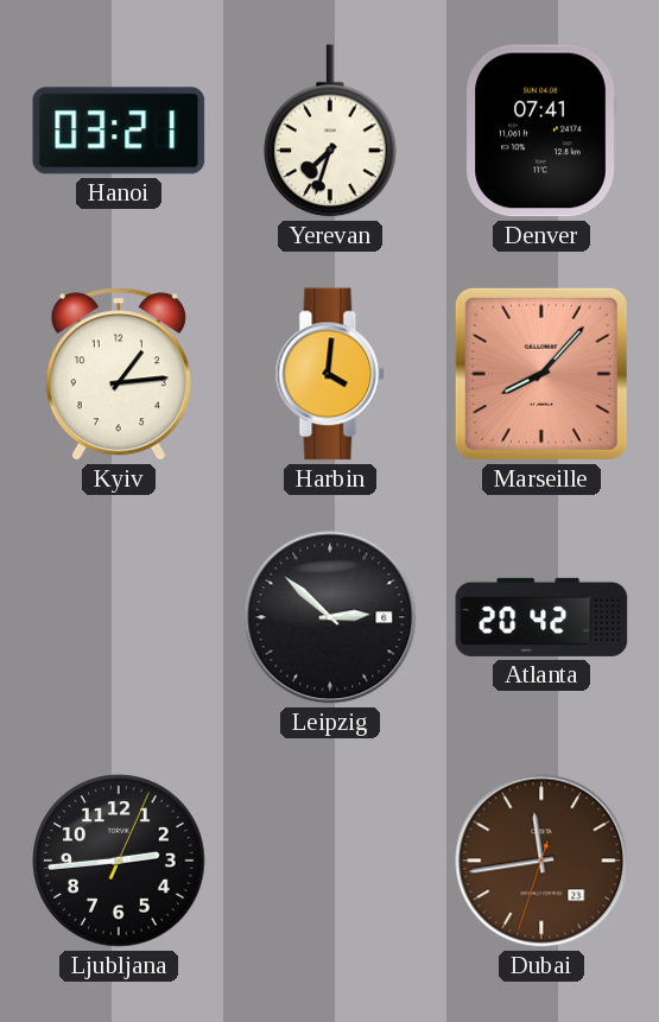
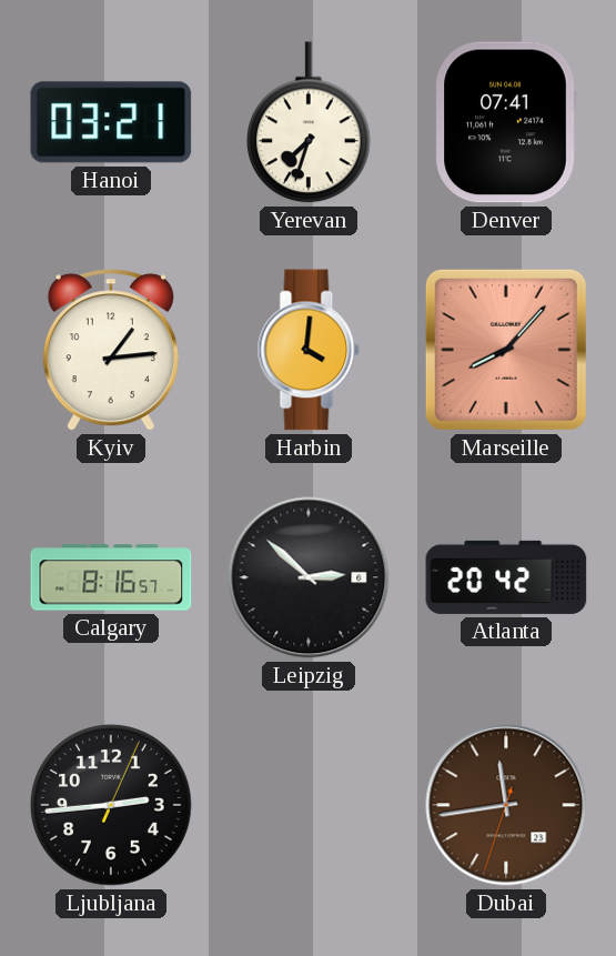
Calgary: none -> 8:16
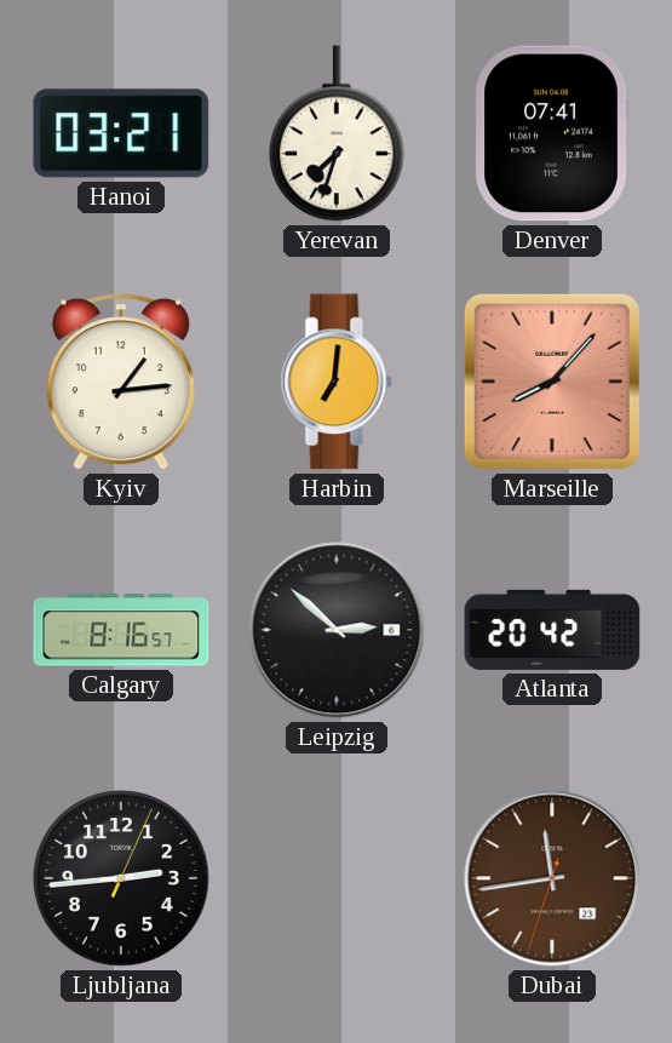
Harbin: 4:01 -> 7:01
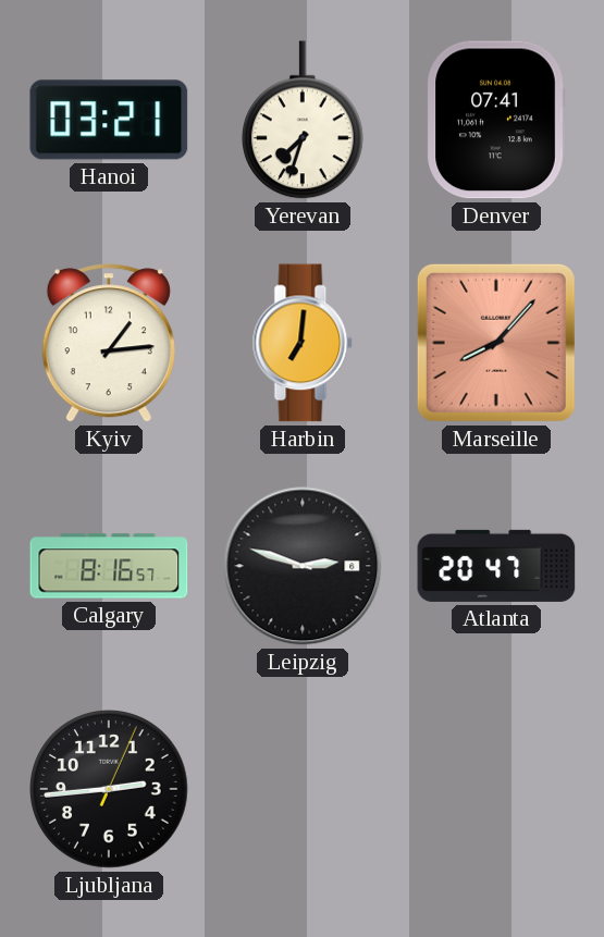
Leipzig: 2:52 -> 2:48
Atlanta: 20:42 -> 20:47
Dubai: 11:43 -> none
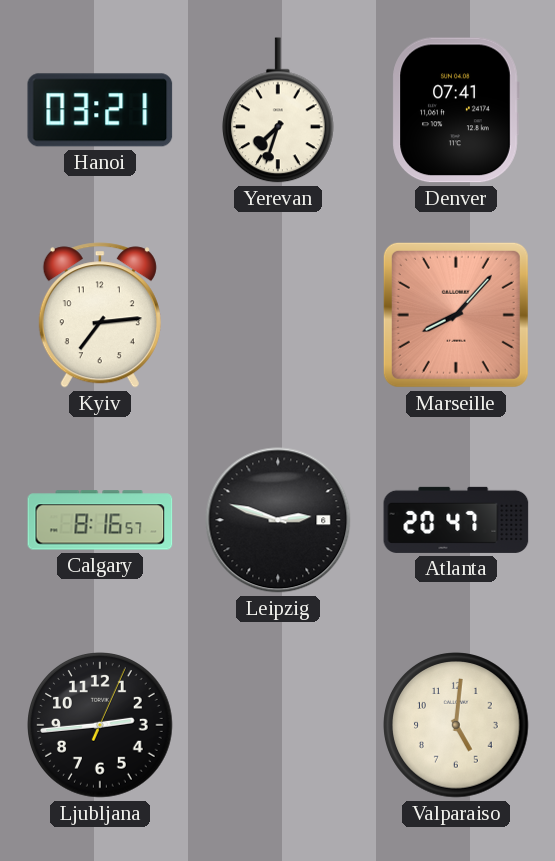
Kyiv: 1:14 -> 7:14
Harbin: 7:01 -> none
Valparaiso: none -> 5:01
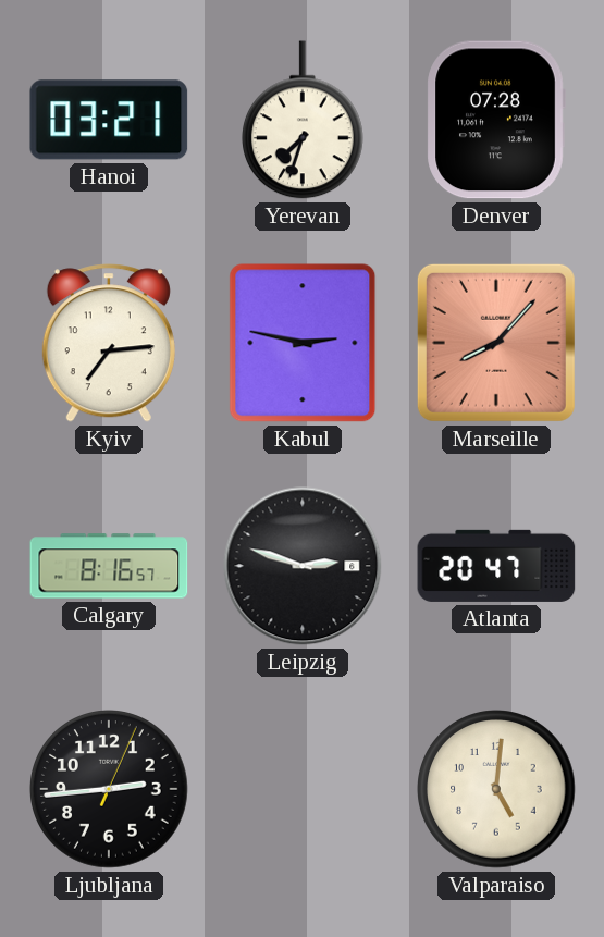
Denver: 07:41 -> 07:28
Kabul: none -> 2:47
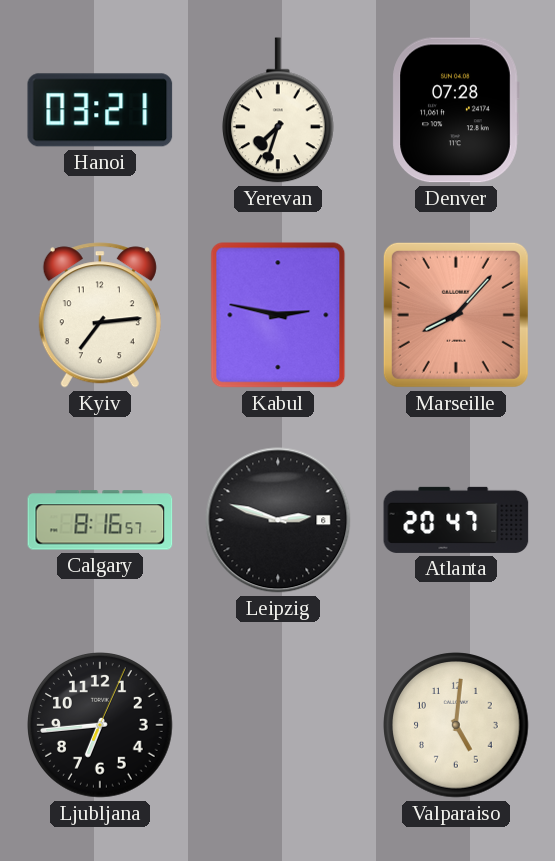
Ljubljana: 2:44 -> 6:44
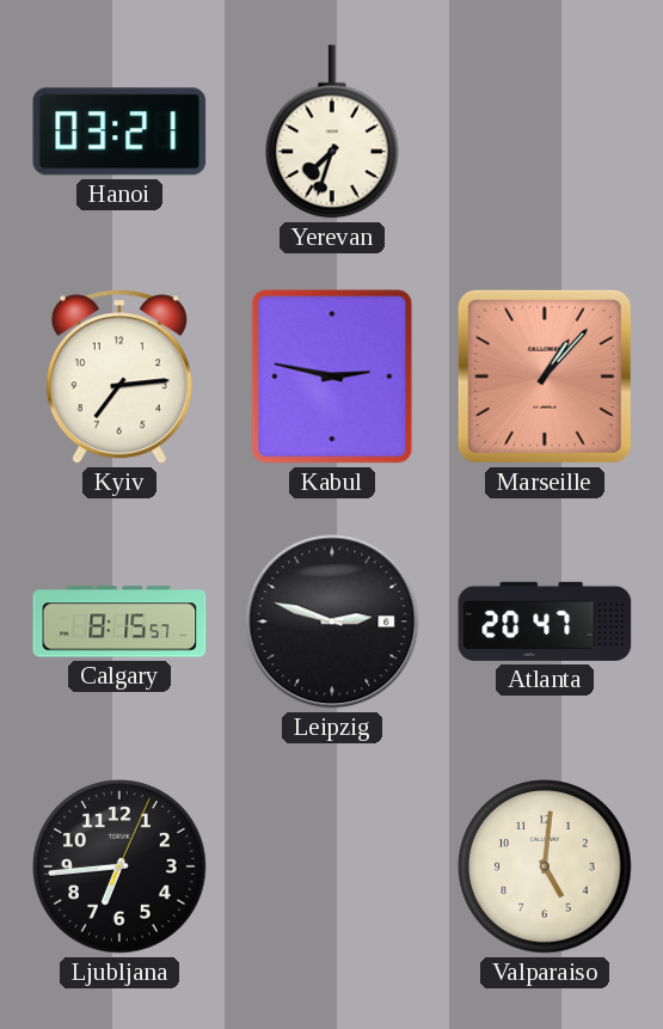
Denver: 07:28 -> none
Marseille: 8:07 -> 1:07
Calgary: 8:16 -> 8:15
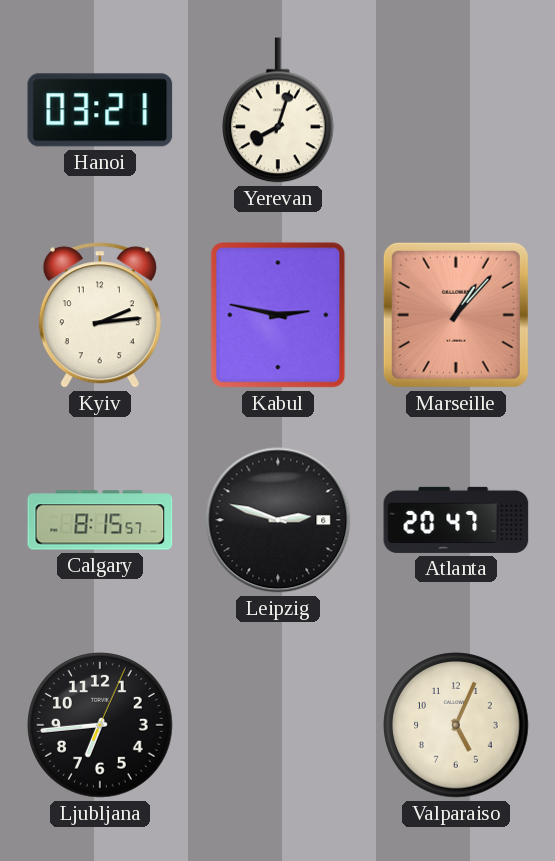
Yerevan: 7:33 -> 8:03
Kyiv: 7:14 -> 2:14
Valparaiso: 5:01 -> 5:04
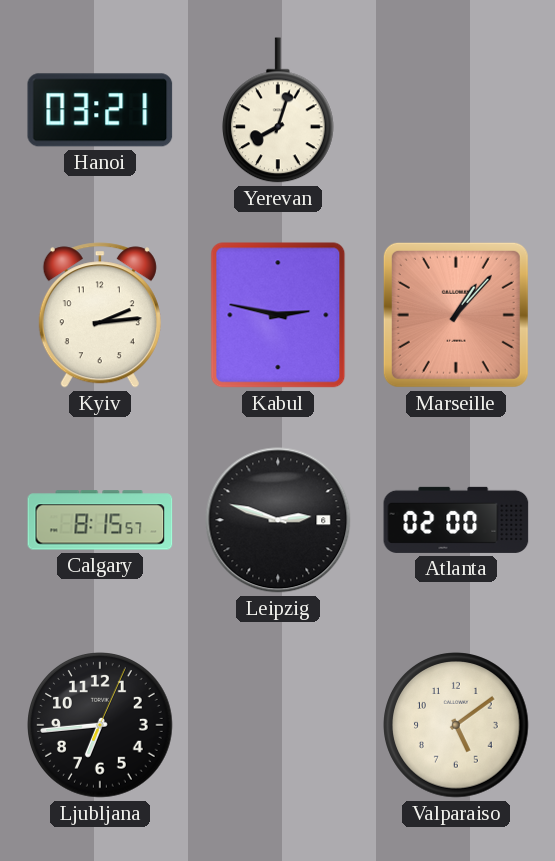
Atlanta: 20:47 -> 02:00
Valparaiso: 5:04 -> 5:09
